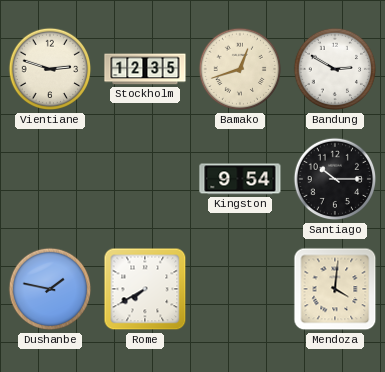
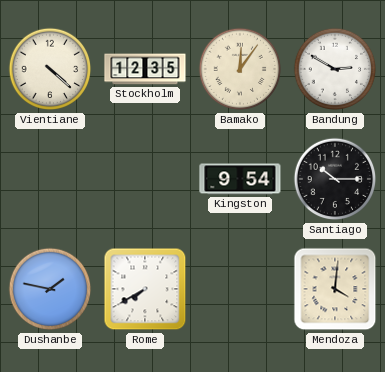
Vientiane: 2:48 -> 4:22
Bamako: 12:42 -> 12:06
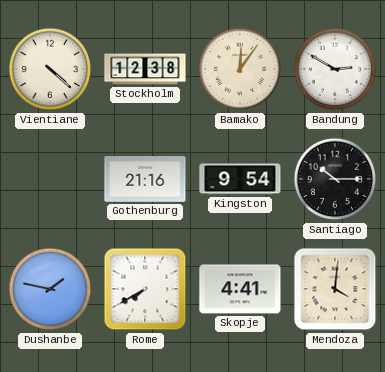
Stockholm: 12:35 -> 12:38
Gothenburg: none -> 21:16
Skopje: none -> 4:41
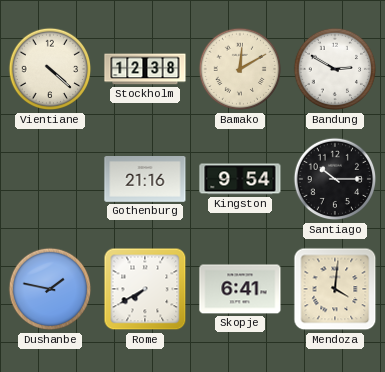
Bamako: 12:06 -> 12:10
Skopje: 4:41 -> 6:41
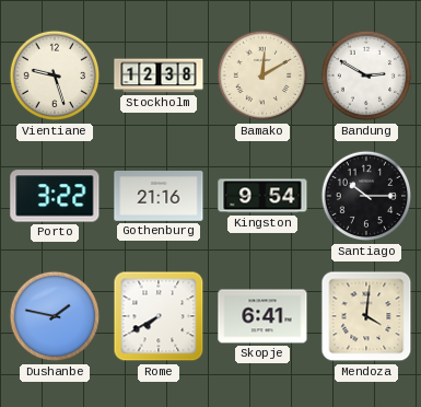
Vientiane: 4:22 -> 9:27
Porto: none -> 3:22
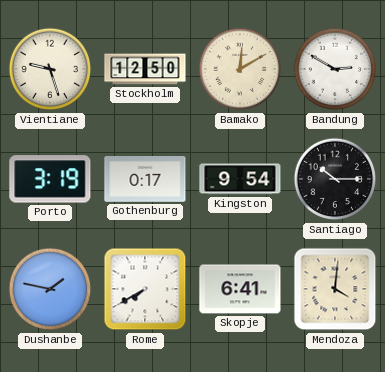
Stockholm: 12:38 -> 12:50
Porto: 3:22 -> 3:19
Gothenburg: 21:16 -> 0:17
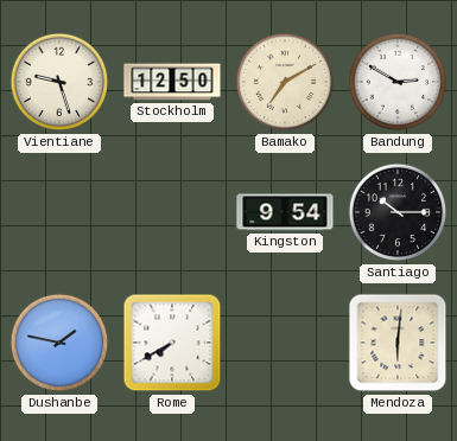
Bamako: 12:10 -> 7:10
Porto: 3:19 -> none
Gothenburg: 0:17 -> none
Skopje: 6:41 -> none
Mendoza: 4:01 -> 6:01
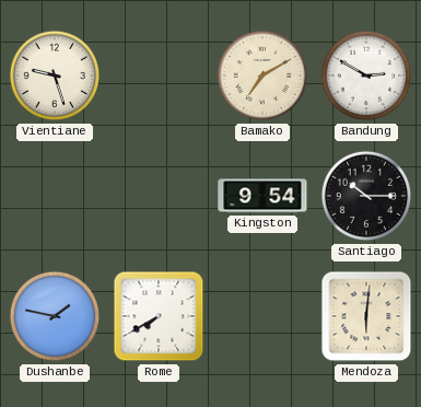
Stockholm: 12:50 -> none
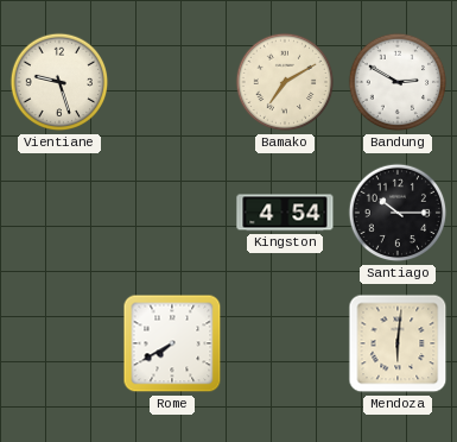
Kingston: 9:54 -> 4:54
Dushanbe: 1:47 -> none
